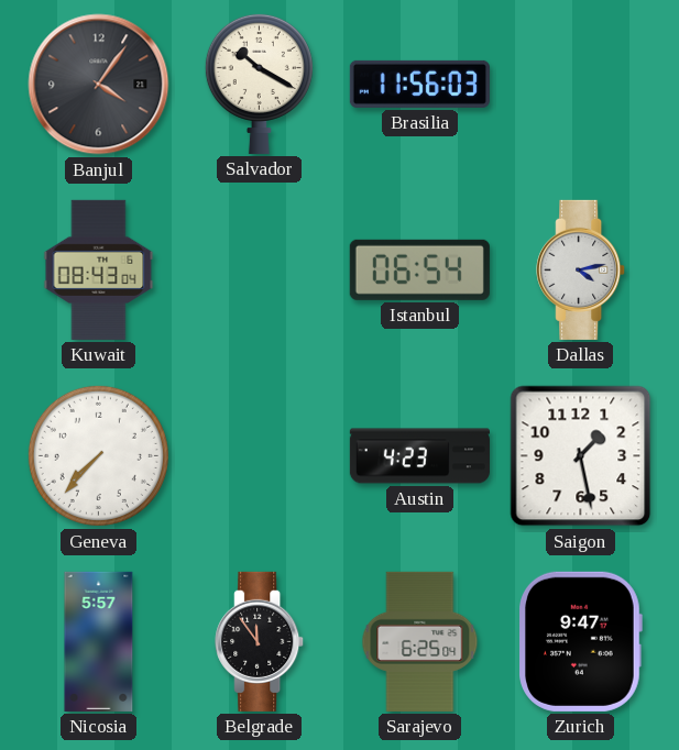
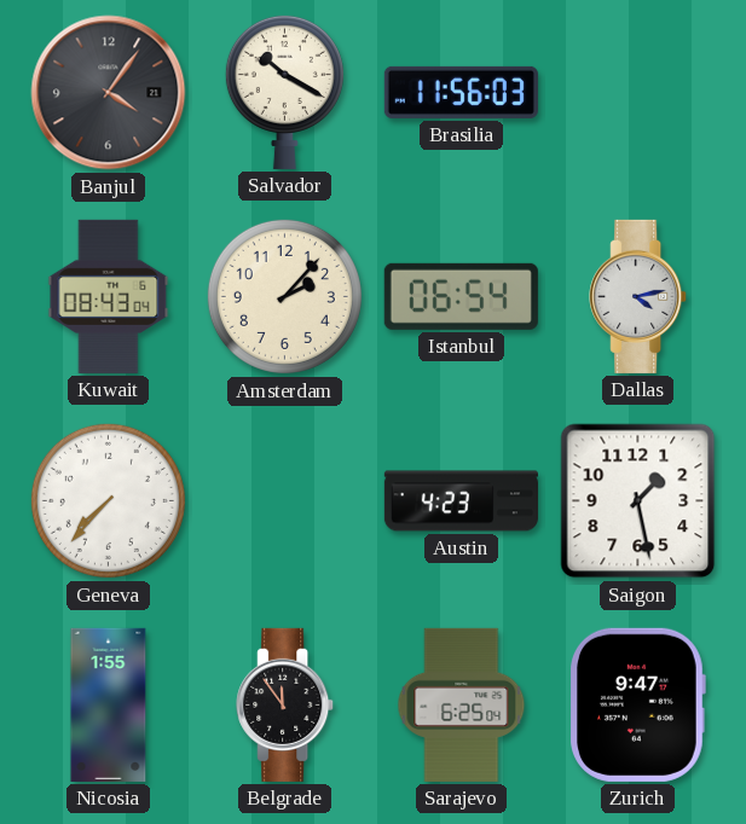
Amsterdam: none -> 2:07
Nicosia: 5:57 -> 1:55
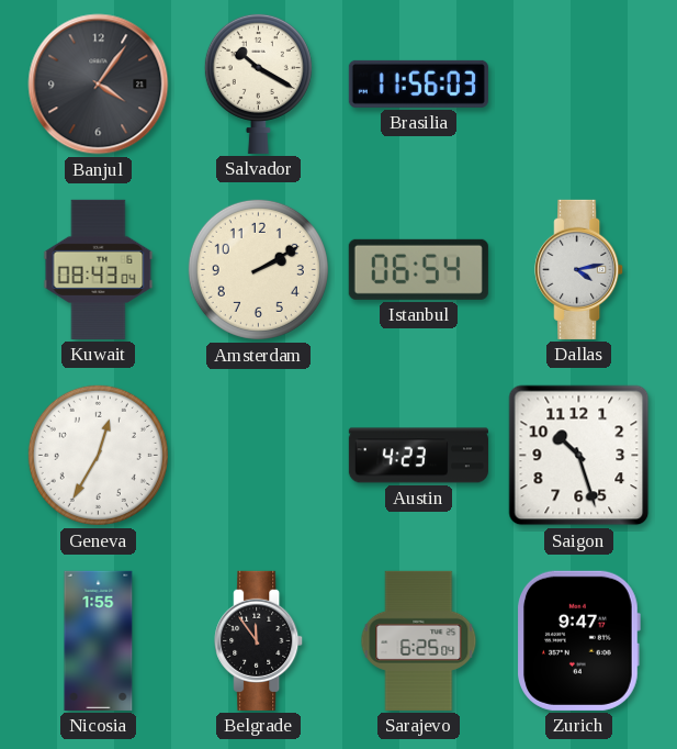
Amsterdam: 2:07 -> 2:10
Geneva: 7:37 -> 12:35
Saigon: 1:28 -> 10:27
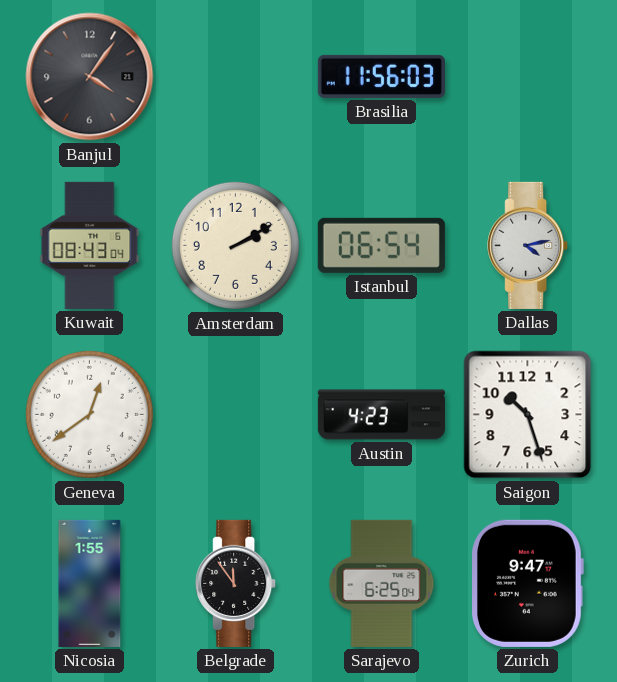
Salvador: 10:20 -> none
Geneva: 12:35 -> 12:39
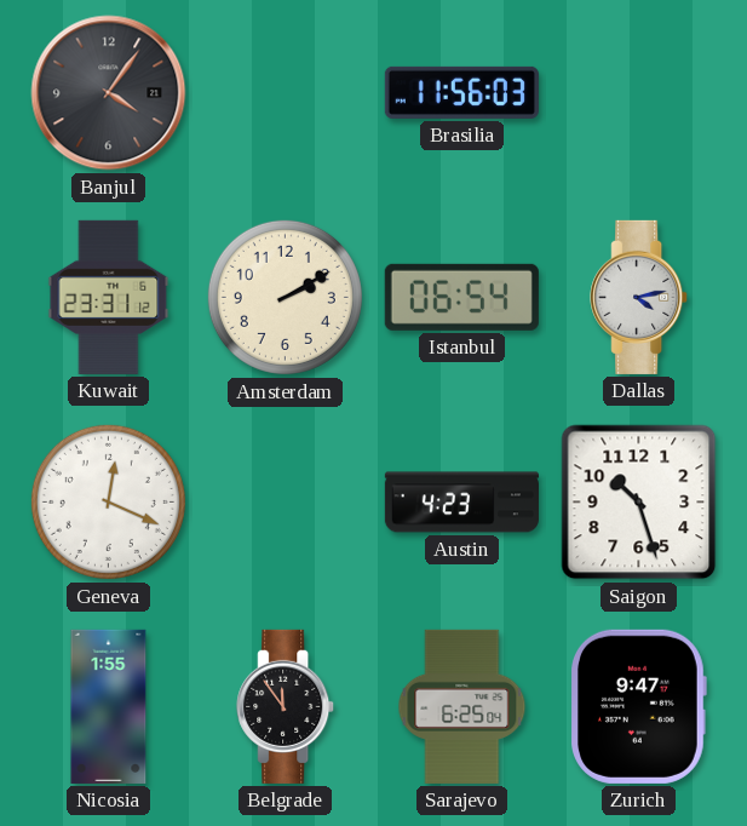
Kuwait: 08:43 -> 23:31
Geneva: 12:39 -> 12:19
